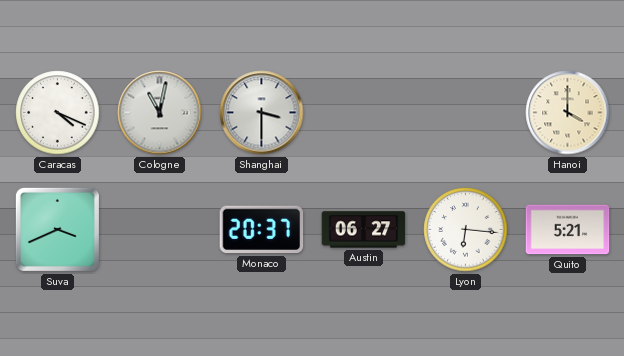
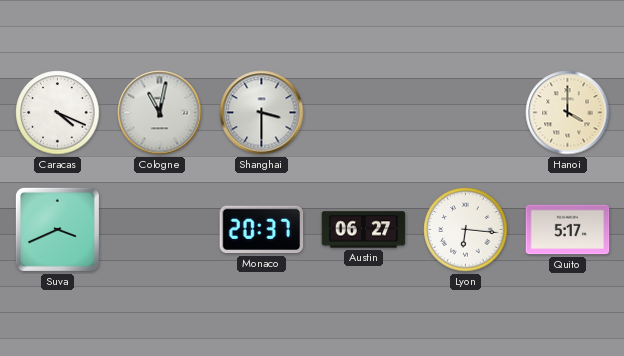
Quito: 5:21 -> 5:17
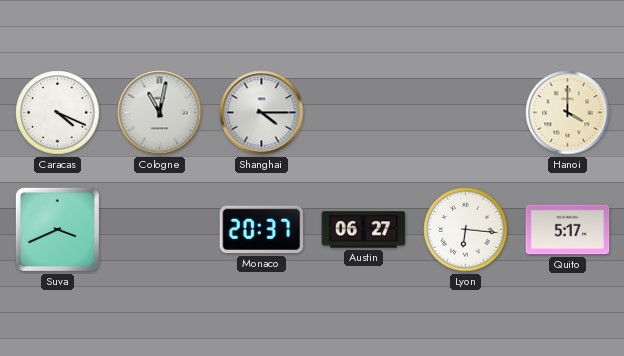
Shanghai: 3:30 -> 4:15
